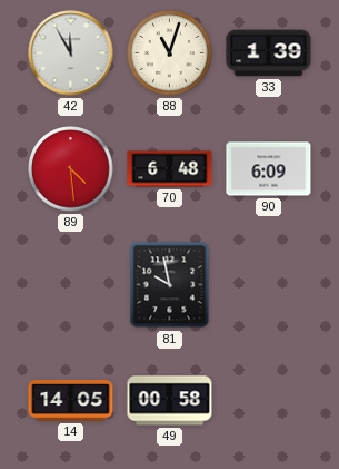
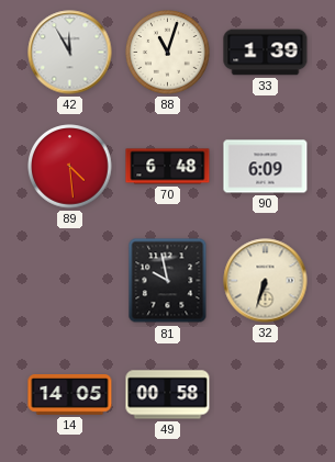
32: none -> 6:33
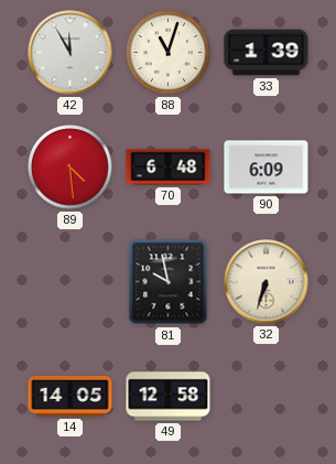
49: 00:58 -> 12:58
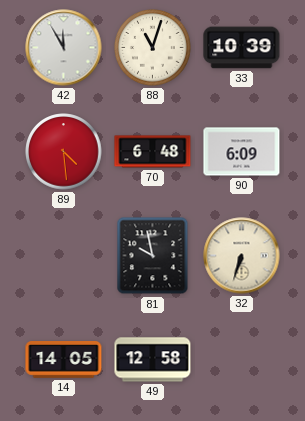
33: 1:39 -> 10:39
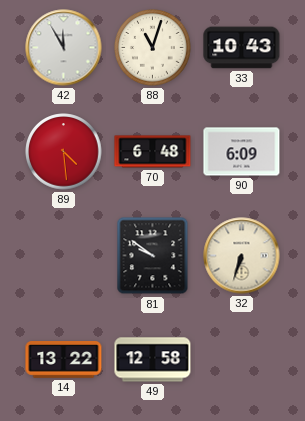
33: 10:39 -> 10:43
81: 9:58 -> 9:51
14: 14:05 -> 13:22
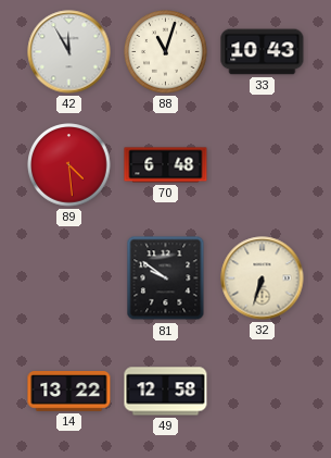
90: 6:09 -> none
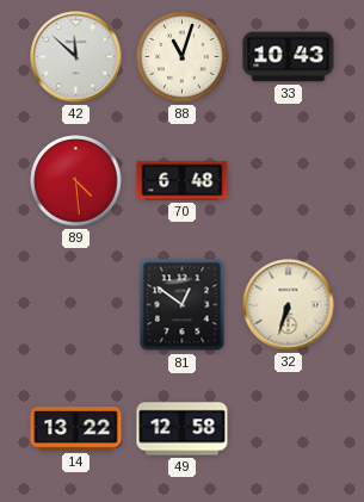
42: 11:55 -> 11:52
81: 9:51 -> 12:51
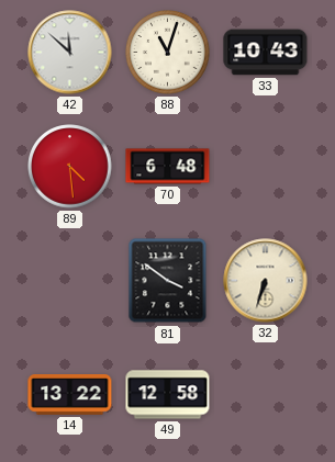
81: 12:51 -> 3:51
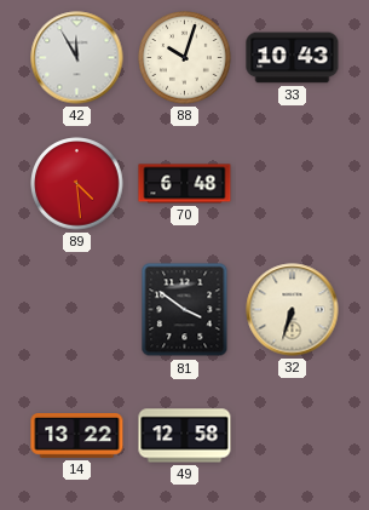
42: 11:52 -> 11:55
88: 11:03 -> 10:03
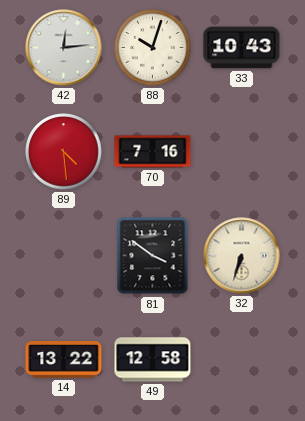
42: 11:55 -> 12:14
70: 6:48 -> 7:16
